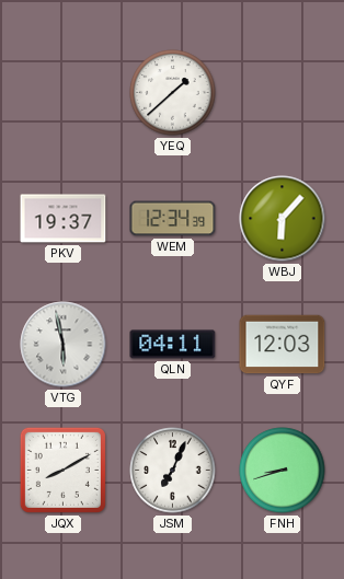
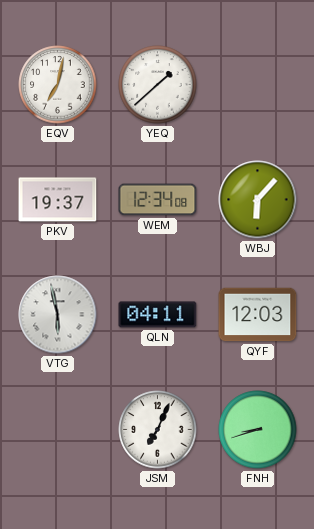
EQV: none -> 7:02
WEM: 12:34:39 -> 12:34:08
JQX: 8:10 -> none
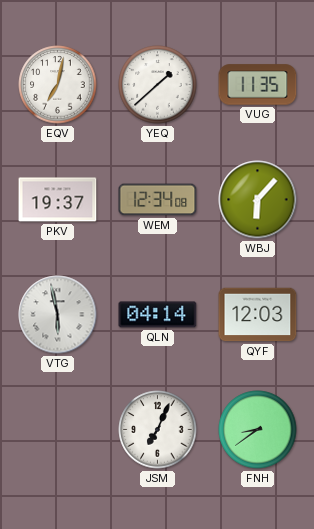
VUG: none -> 11:35
QLN: 04:11 -> 04:14
FNH: 8:42 -> 8:39
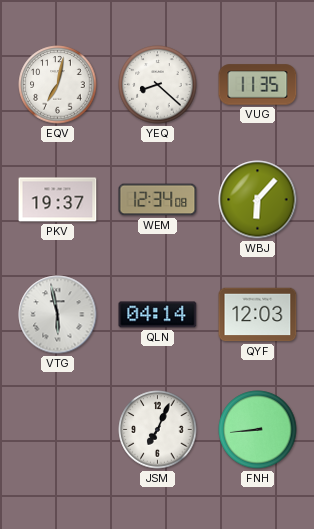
YEQ: 1:38 -> 8:22
FNH: 8:39 -> 8:44
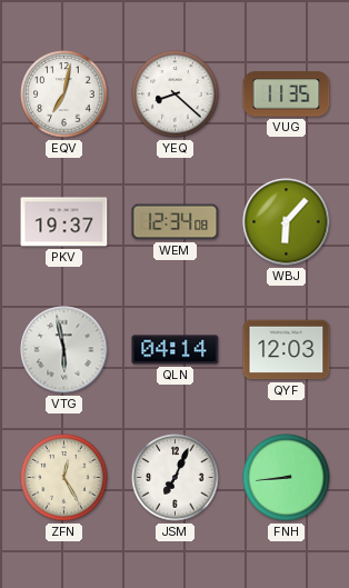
ZFN: none -> 12:25
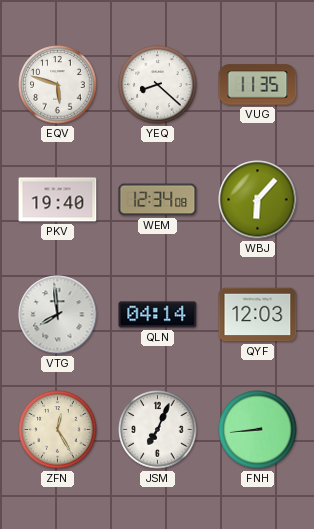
EQV: 7:02 -> 5:48
PKV: 19:37 -> 19:40
VTG: 5:58 -> 7:59
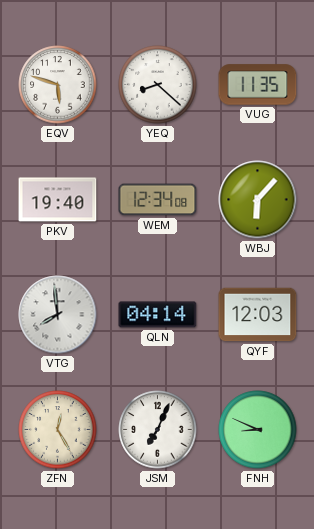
FNH: 8:44 -> 8:49
